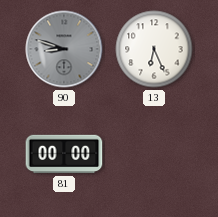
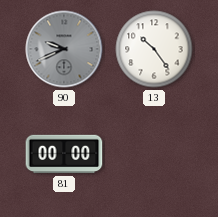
90: 8:48 -> 9:41
13: 6:26 -> 10:24
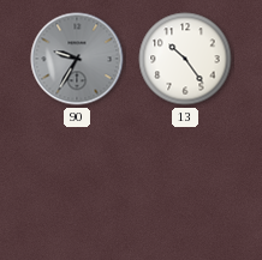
90: 9:41 -> 9:35
81: 00:00 -> none
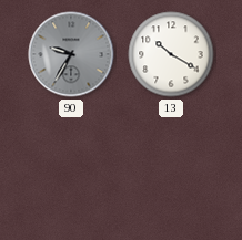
13: 10:24 -> 10:20
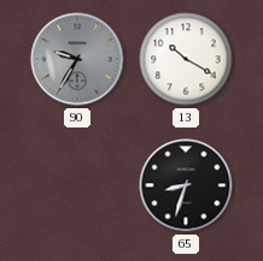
65: none -> 8:33
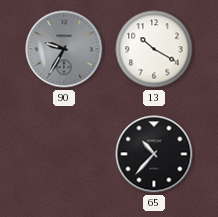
65: 8:33 -> 10:37
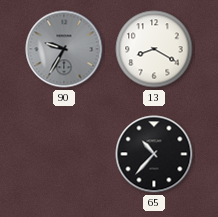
13: 10:20 -> 8:20
